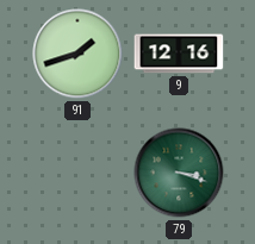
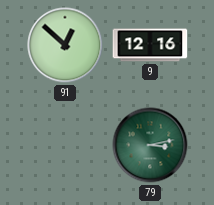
91: 1:42 -> 12:52
79: 3:18 -> 3:13
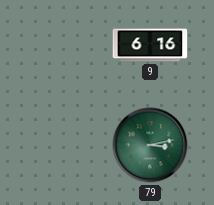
91: 12:52 -> none
9: 12:16 -> 6:16
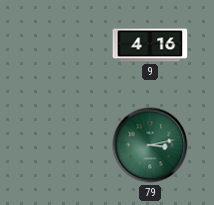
9: 6:16 -> 4:16
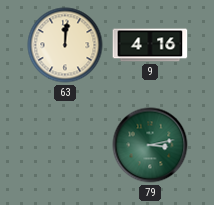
63: none -> 12:01
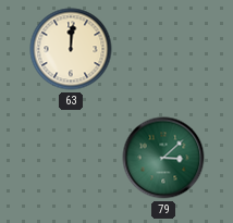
9: 4:16 -> none
79: 3:13 -> 3:08
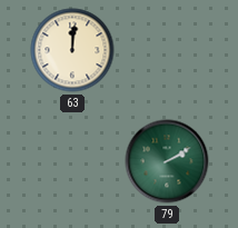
79: 3:08 -> 2:10
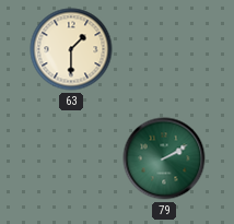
63: 12:01 -> 1:30
